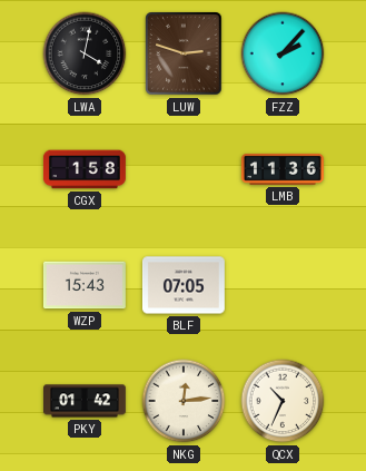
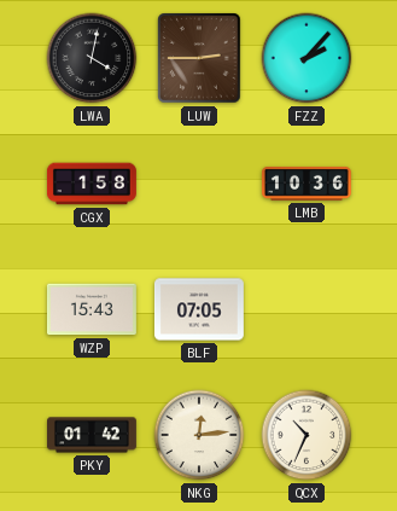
LUW: 2:48 -> 2:45
LMB: 11:36 -> 10:36
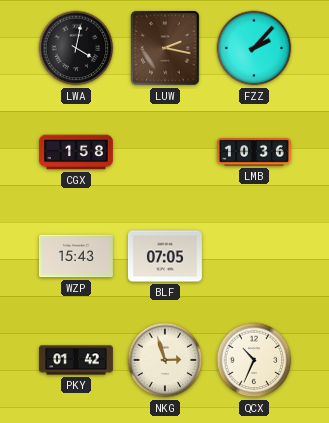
LUW: 2:45 -> 2:17
NKG: 12:14 -> 2:57
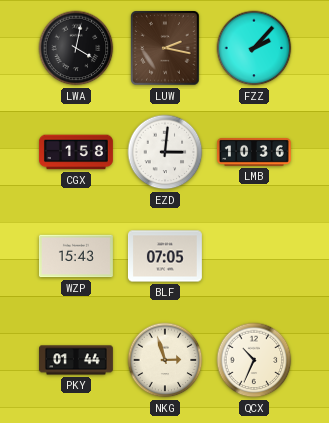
EZD: none -> 3:01
PKY: 01:42 -> 01:44
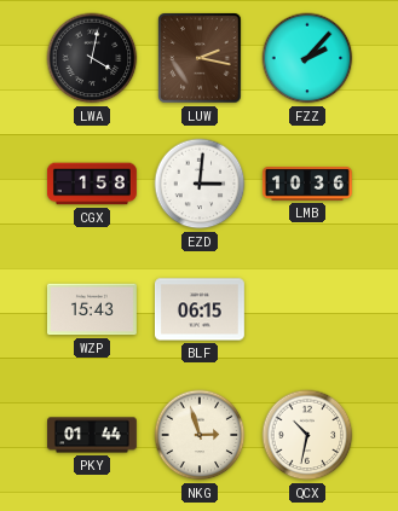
BLF: 07:05 -> 06:15
QCX: 10:34 -> 10:32
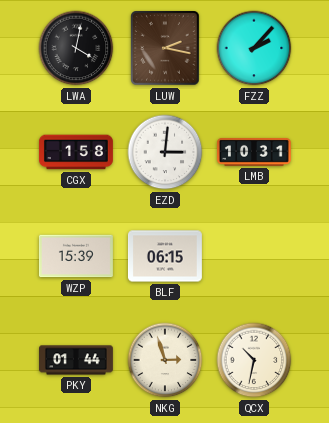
LMB: 10:36 -> 10:31
WZP: 15:43 -> 15:39
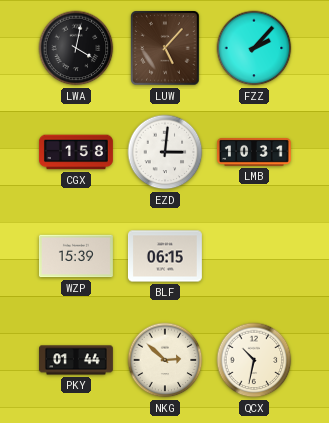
LUW: 2:17 -> 5:07
NKG: 2:57 -> 2:52
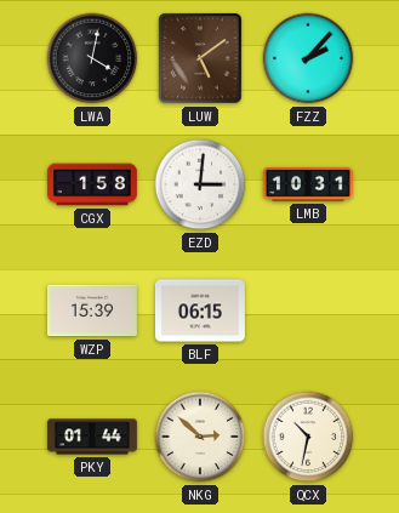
LUW: 5:07 -> 5:09
